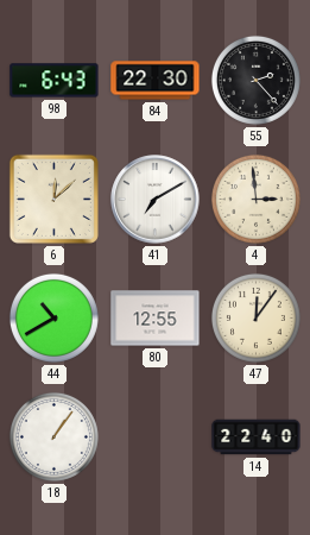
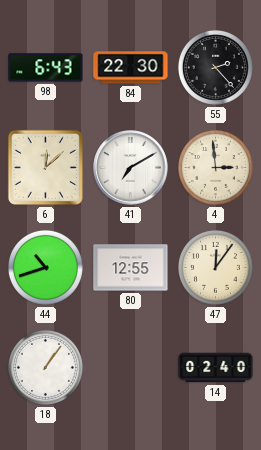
44: 10:40 -> 10:42
14: 22:40 -> 02:40
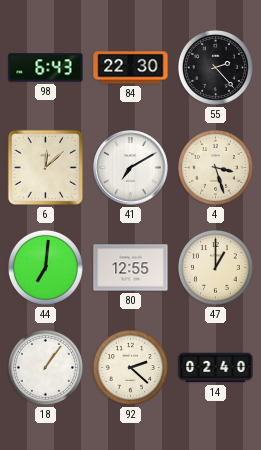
4: 2:59 -> 3:27
44: 10:42 -> 7:01
47: 12:06 -> 1:00
92: none -> 2:22
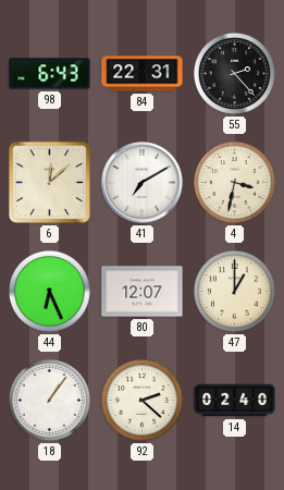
84: 22:30 -> 22:31
4: 3:27 -> 3:32
44: 7:01 -> 6:26
80: 12:55 -> 12:07
